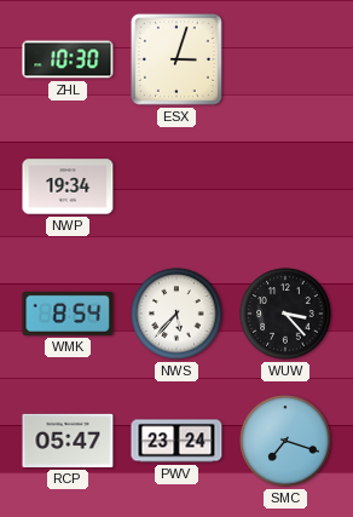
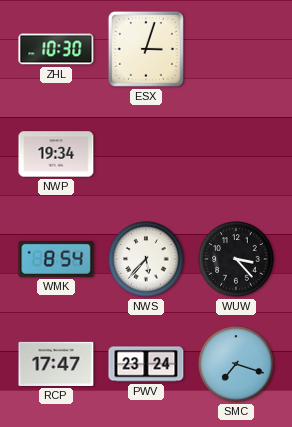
RCP: 05:47 -> 17:47
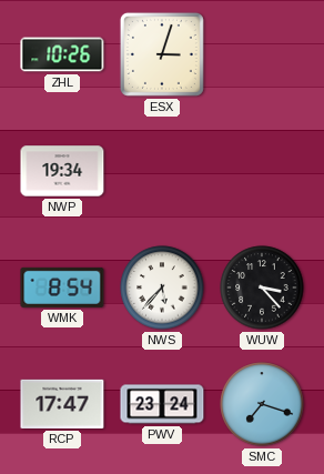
ZHL: 10:30 -> 10:26
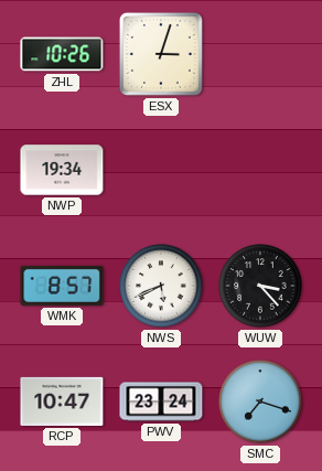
WMK: 8:54 -> 8:57
NWS: 5:37 -> 5:41
RCP: 17:47 -> 10:47
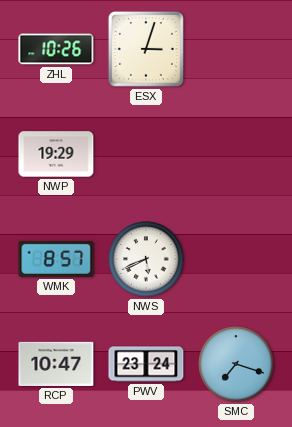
NWP: 19:34 -> 19:29
WUW: 3:23 -> none
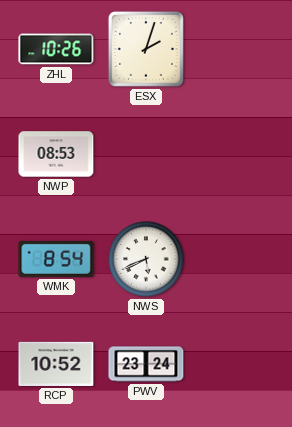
ESX: 3:03 -> 2:03
NWP: 19:29 -> 08:53
WMK: 8:57 -> 8:54
RCP: 10:47 -> 10:52
SMC: 7:18 -> none
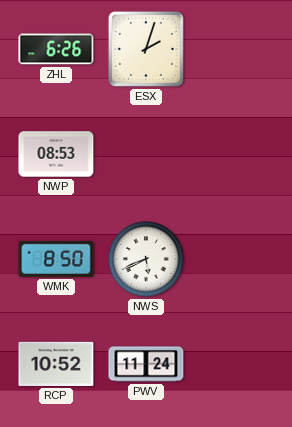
ZHL: 10:26 -> 6:26
WMK: 8:54 -> 8:50
PWV: 23:24 -> 11:24
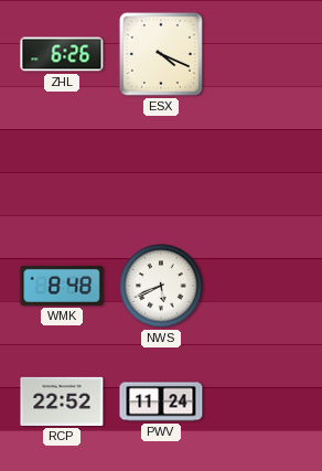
ESX: 2:03 -> 4:19
NWP: 08:53 -> none
WMK: 8:50 -> 8:48
RCP: 10:52 -> 22:52
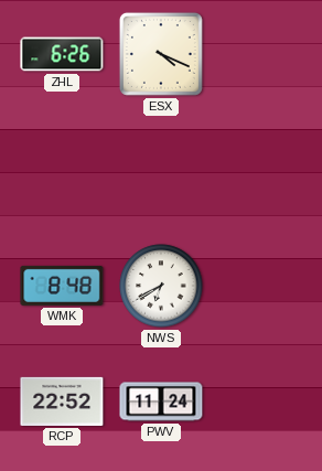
NWS: 5:41 -> 6:40
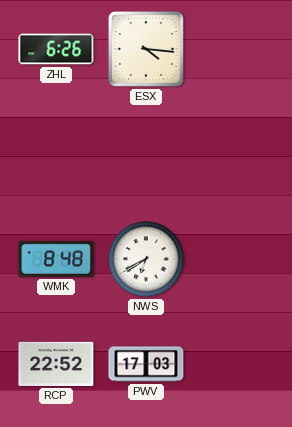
ESX: 4:19 -> 4:16
PWV: 11:24 -> 17:03
